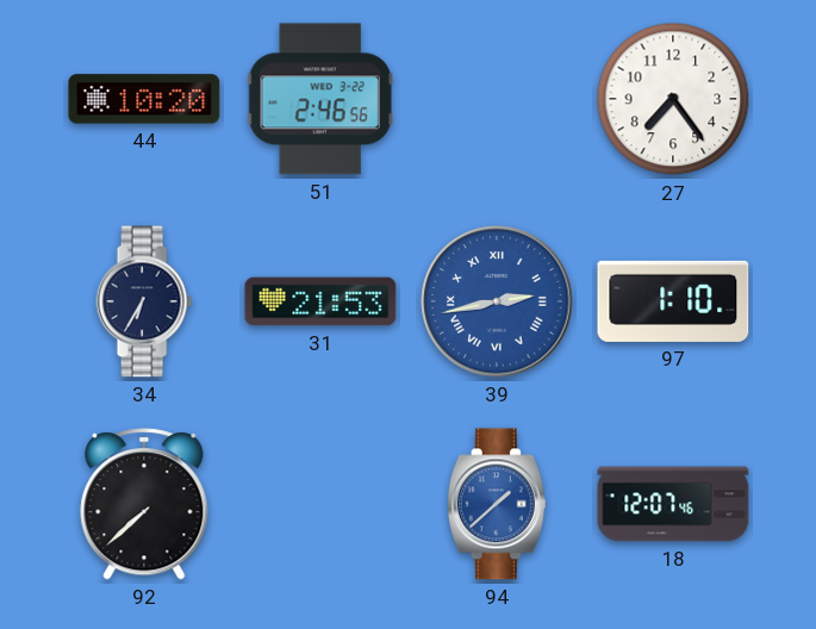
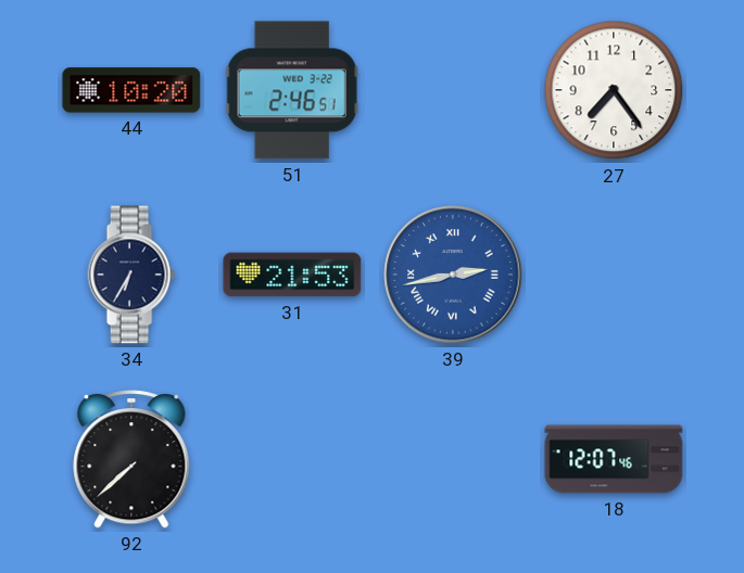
51: 2:46:56 -> 2:46:51
97: 1:10 -> none
94: 1:38 -> none
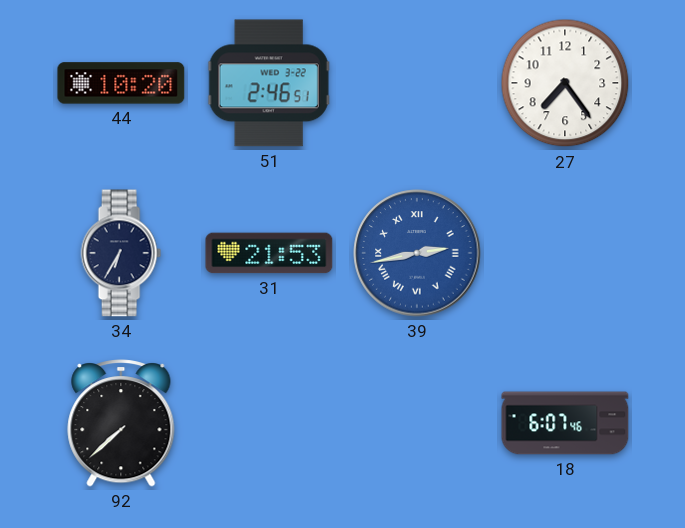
18: 12:07 -> 6:07
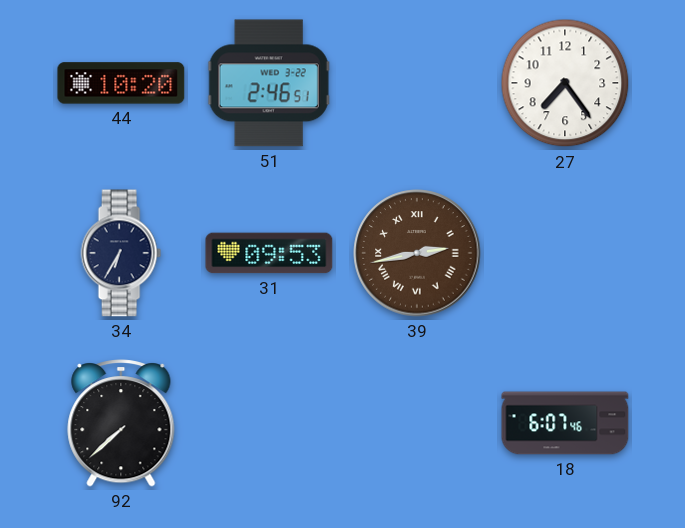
31: 21:53 -> 09:53
39 dial: blue -> brown
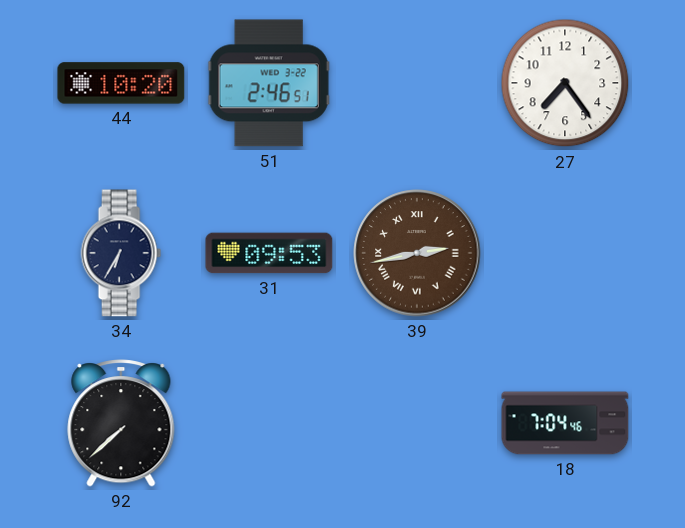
18: 6:07 -> 7:04
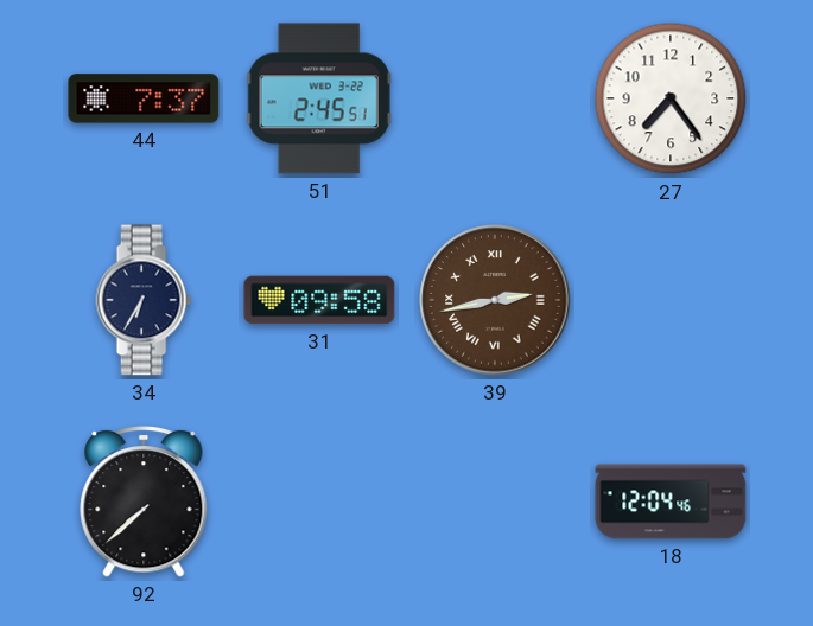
44: 10:20 -> 7:37
51: 2:46 -> 2:45
31: 09:53 -> 09:58
18: 7:04 -> 12:04
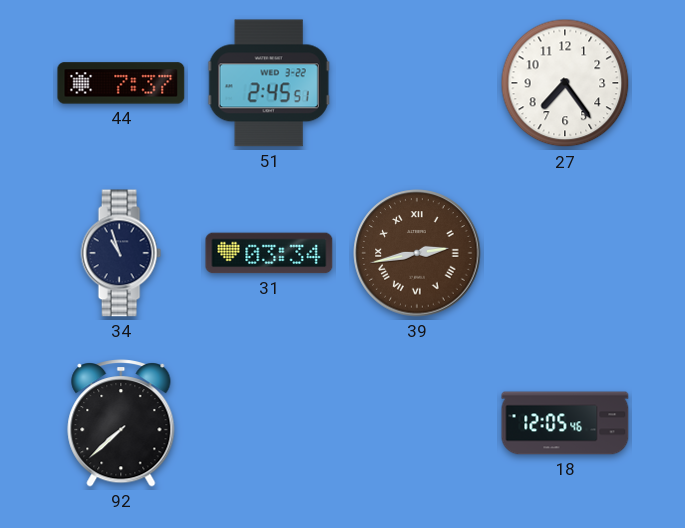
34: 6:35 -> 10:57
31: 09:58 -> 03:34
18: 12:04 -> 12:05
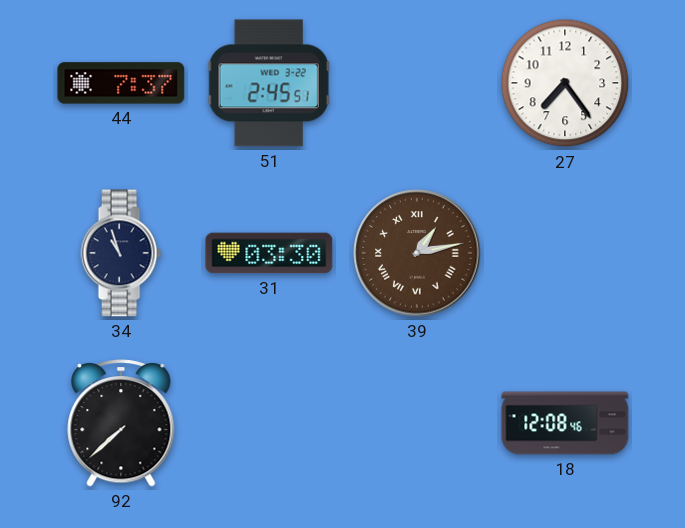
31: 03:34 -> 03:30
39: 2:43 -> 1:13
18: 12:05 -> 12:08
